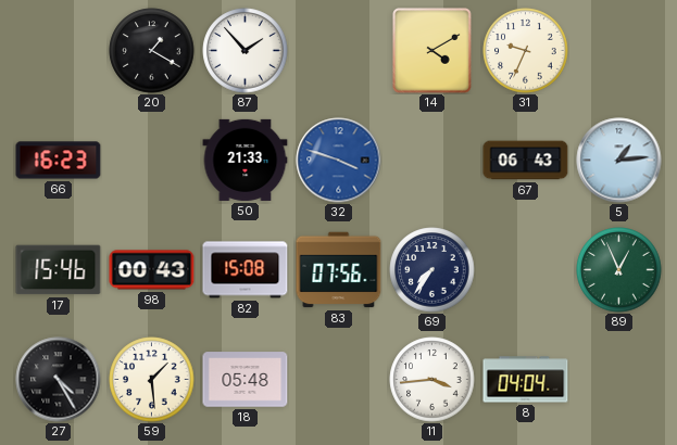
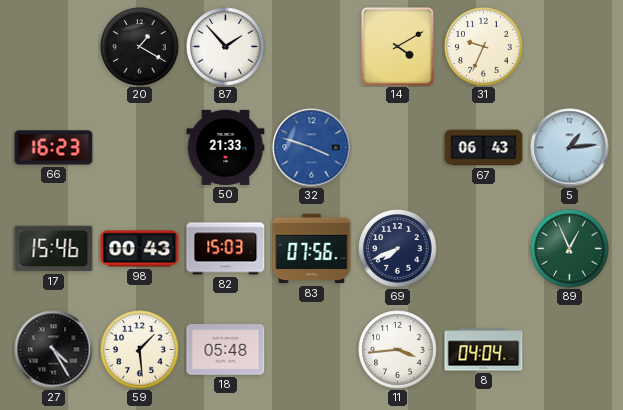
82: 15:08 -> 15:03
69: 7:36 -> 7:41
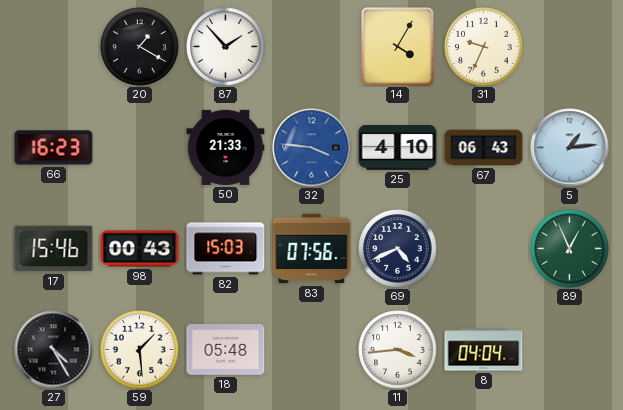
14: 4:10 -> 4:05
32: 3:48 -> 3:46
25: none -> 4:10
69: 7:41 -> 4:41
